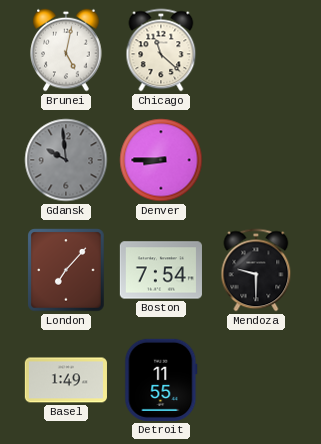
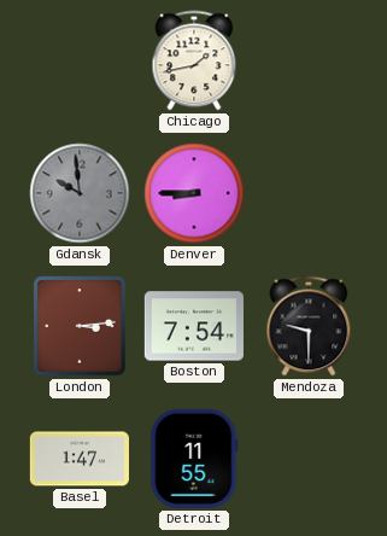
Brunei: 5:02 -> none
Chicago: 11:22 -> 1:43
London: 7:07 -> 3:14
Basel: 1:49 -> 1:47
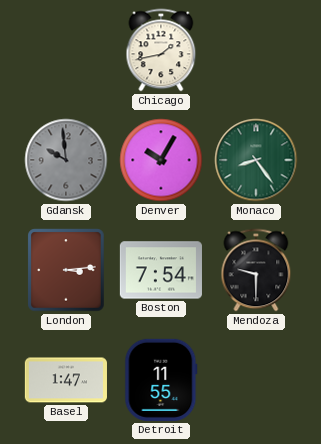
Denver: 8:45 -> 10:05
Monaco: none -> 8:24
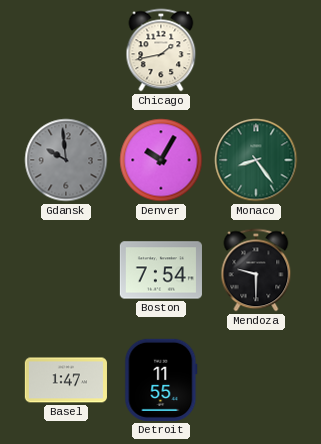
London: 3:14 -> none
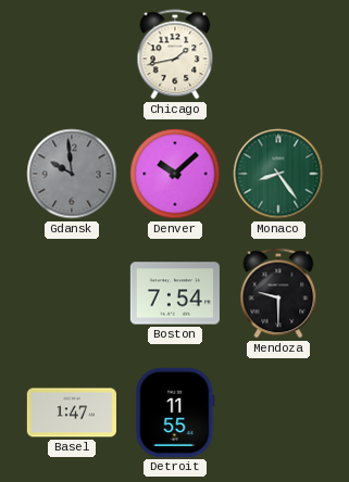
Denver: 10:05 -> 10:08
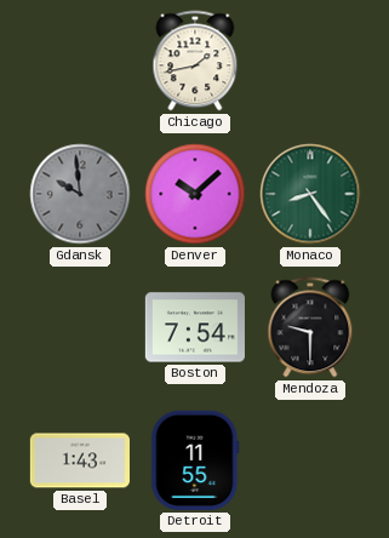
Basel: 1:47 -> 1:43
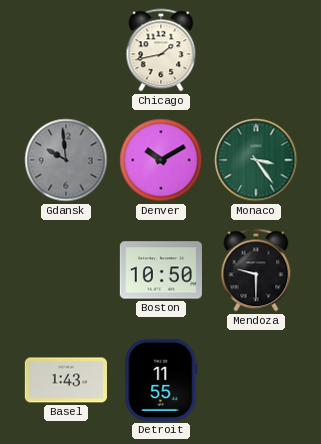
Denver: 10:08 -> 10:10
Monaco: 8:24 -> 3:24
Boston: 7:54 -> 10:50
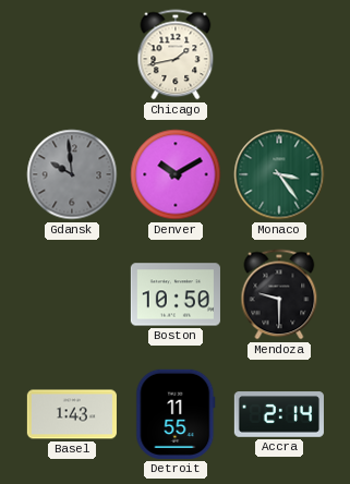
Accra: none -> 2:14
